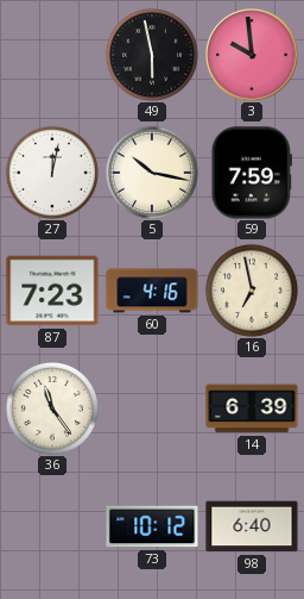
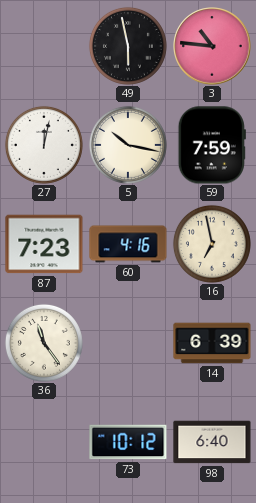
3: 9:59 -> 10:46
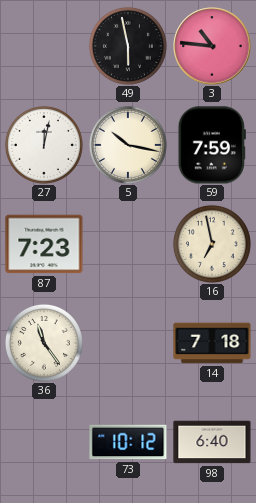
60: 4:16 -> none
14: 6:39 -> 7:18
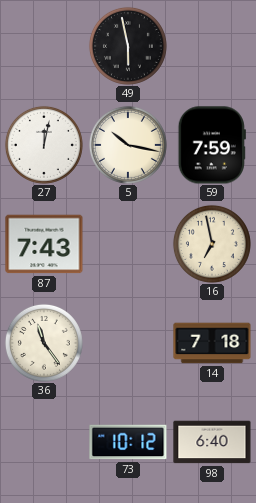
3: 10:46 -> none
87: 7:23 -> 7:43
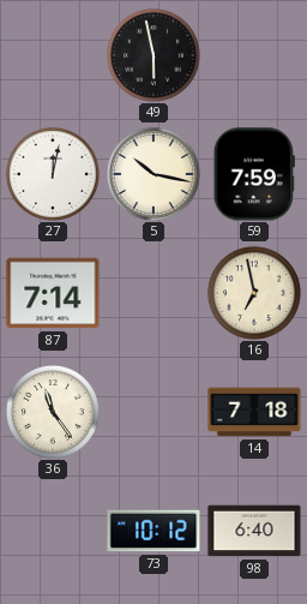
87: 7:43 -> 7:14
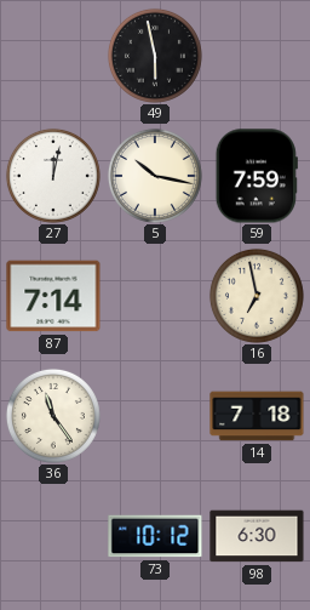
98: 6:40 -> 6:30
